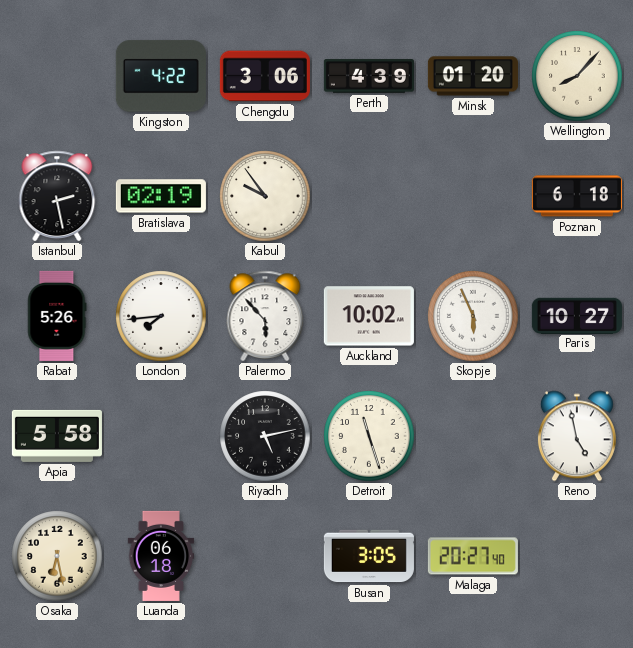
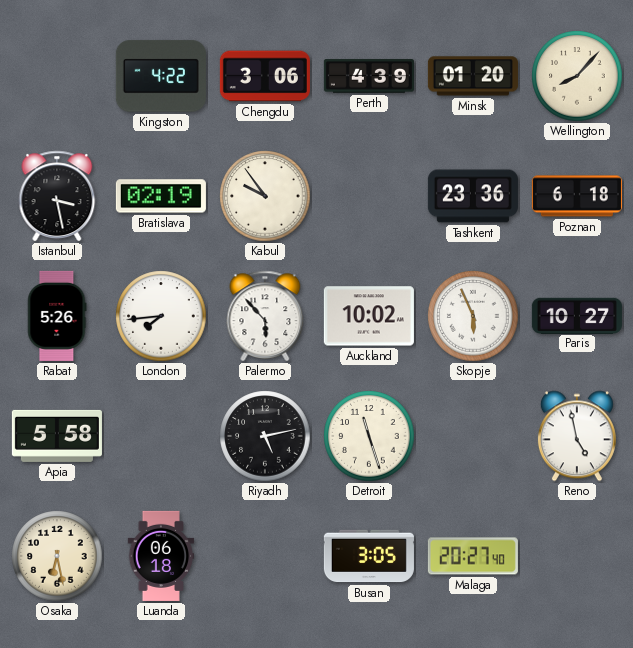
Istanbul: 2:28 -> 3:28
Tashkent: none -> 23:36
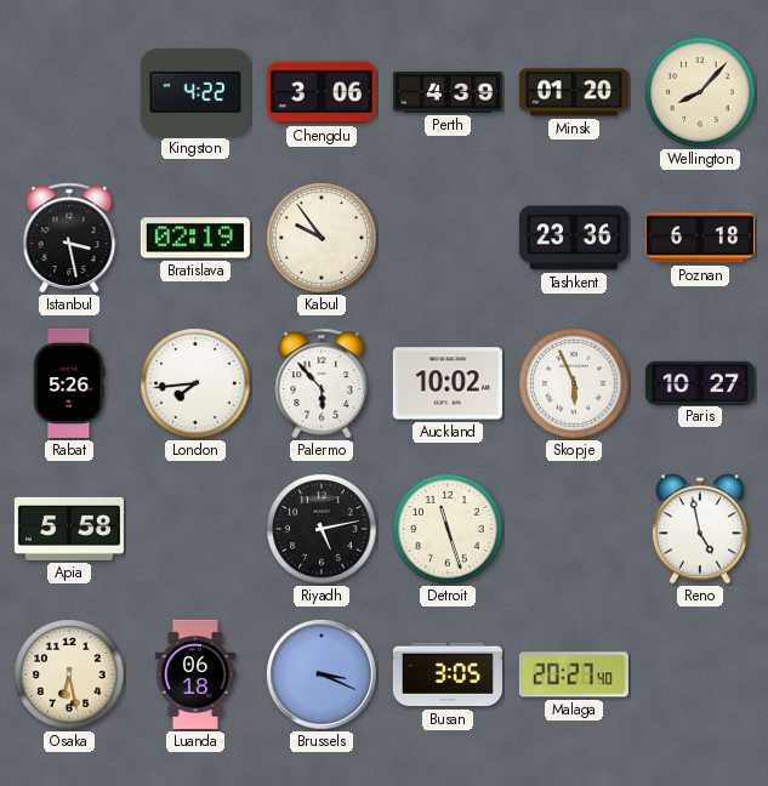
Brussels: none -> 3:19
